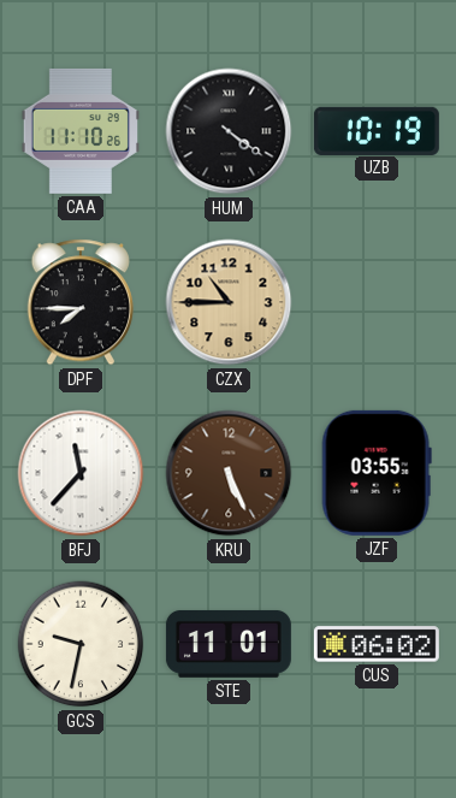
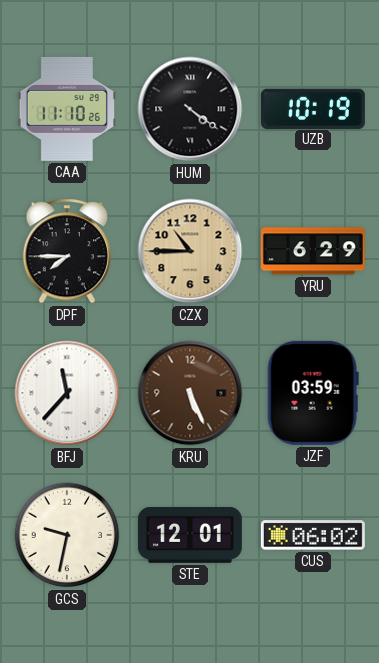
YRU: none -> 6:29
JZF: 03:55 -> 03:59
STE: 11:01 -> 12:01
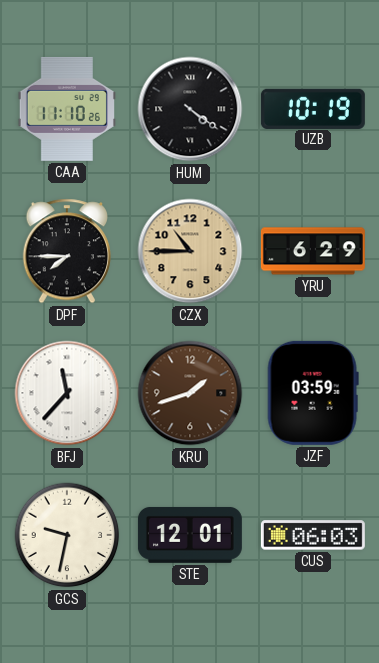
KRU: 5:26 -> 1:42
CUS: 06:02 -> 06:03
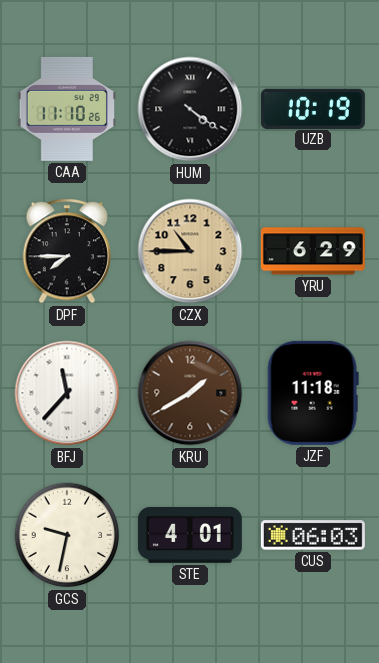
KRU: 1:42 -> 1:40
JZF: 03:59 -> 11:18
STE: 12:01 -> 4:01
